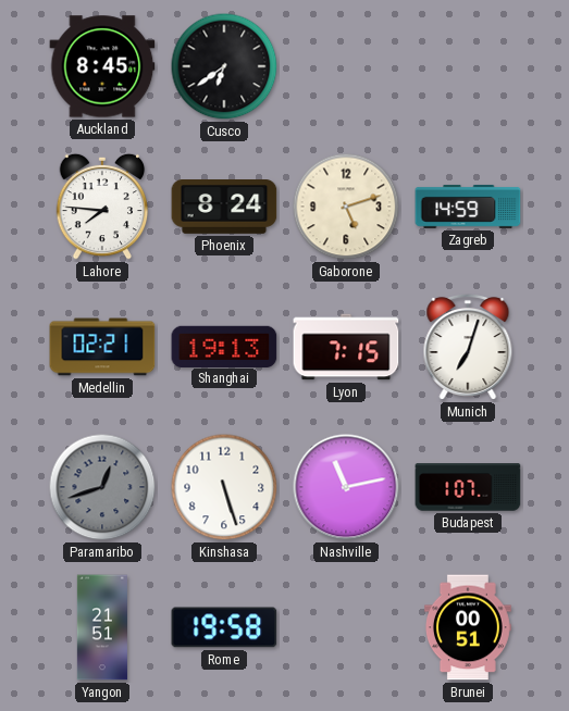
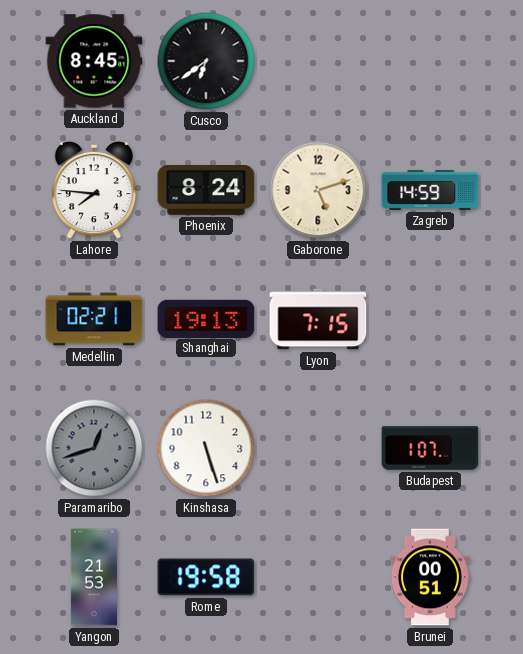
Munich: 7:03 -> none
Nashville: 11:13 -> none
Yangon: 21:51 -> 21:53
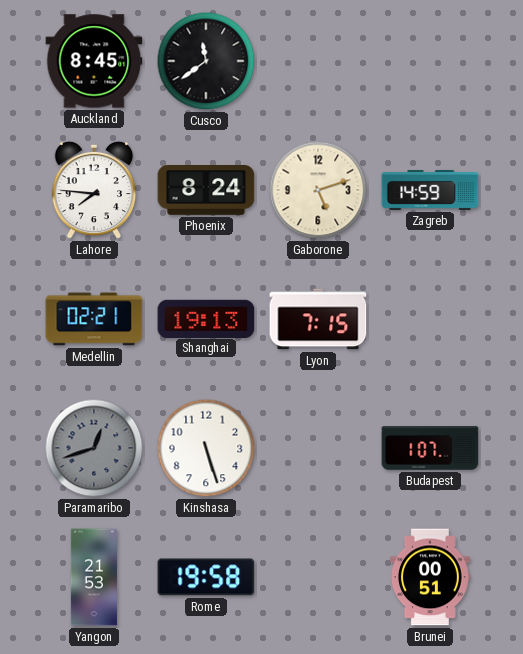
Cusco: 6:39 -> 11:39
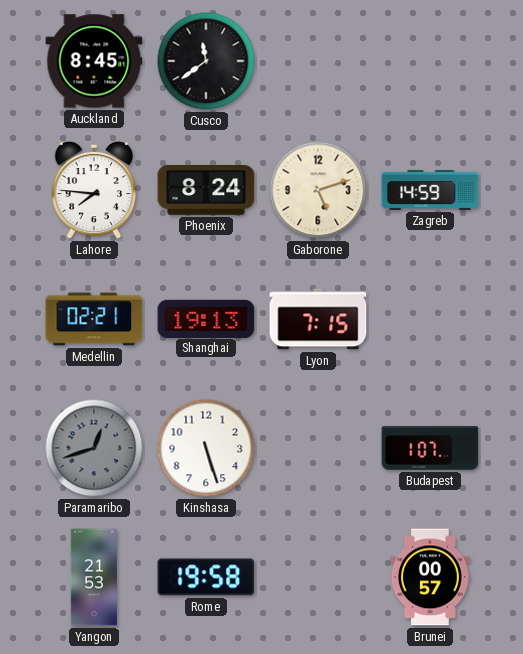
Brunei: 00:51 -> 00:57
